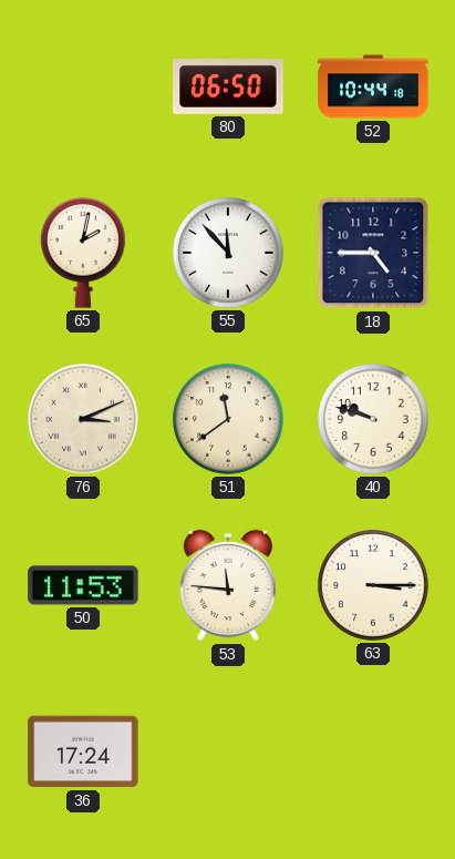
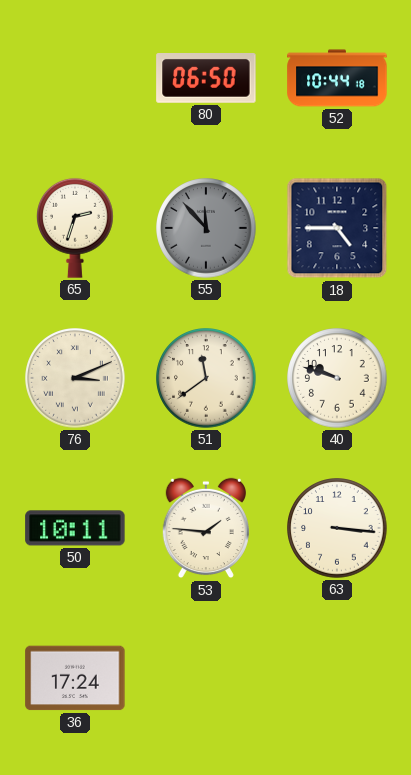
65: 2:02 -> 2:33
55 dial: white -> grey
50: 11:53 -> 10:11
53: 11:46 -> 1:46
63: 3:15 -> 3:16
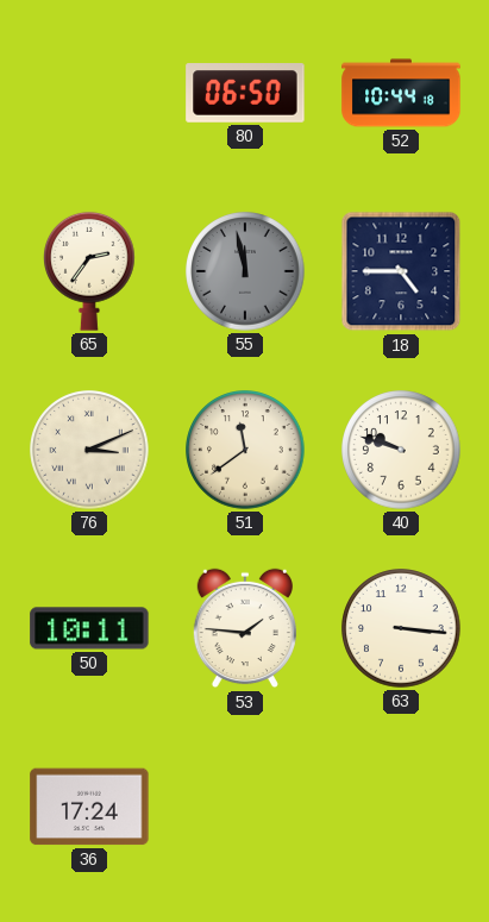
65: 2:33 -> 2:36
55: 11:53 -> 11:58
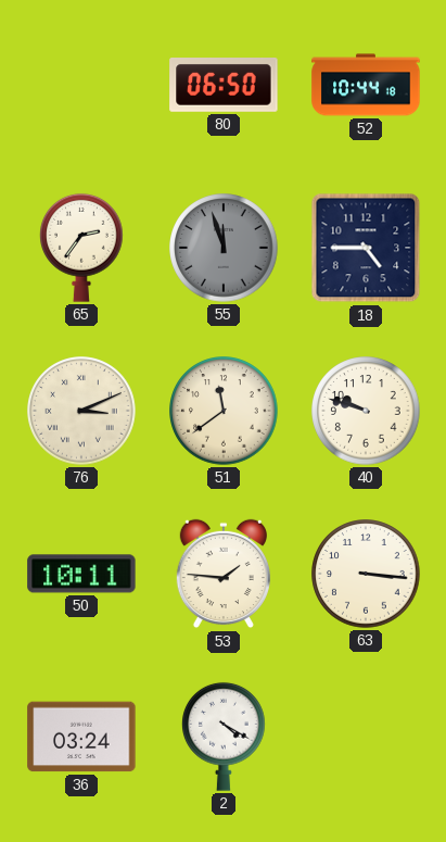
55: 11:58 -> 11:57
36: 17:24 -> 03:24
2: none -> 4:20
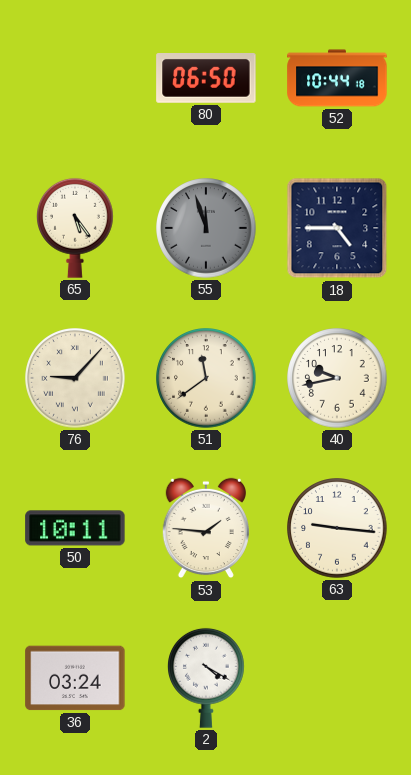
65: 2:36 -> 5:24
76: 3:11 -> 9:07
40: 9:48 -> 9:43
63: 3:16 -> 9:16
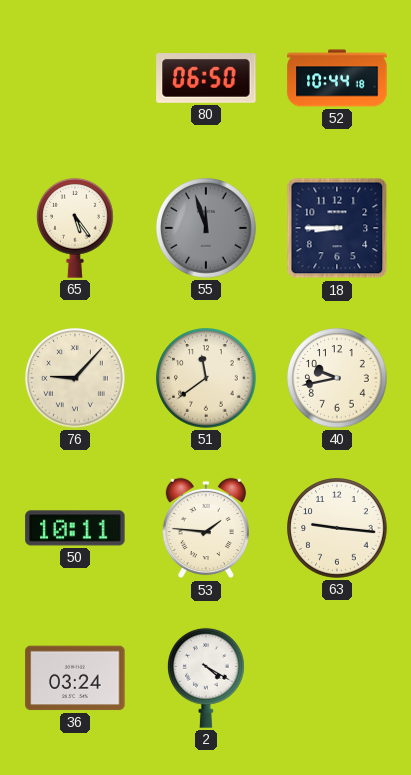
18: 4:45 -> 8:45
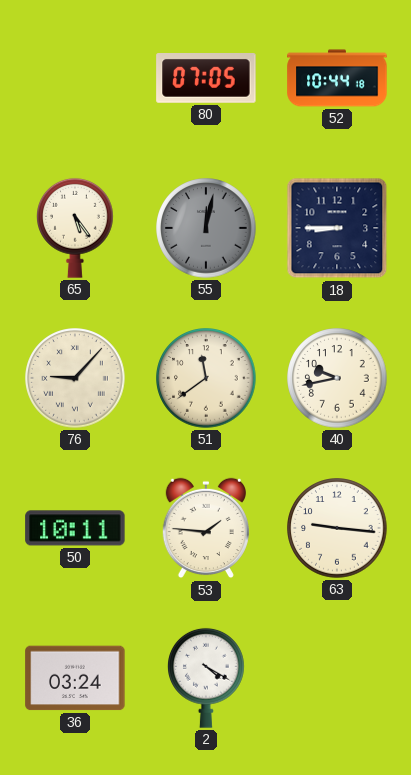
80: 06:50 -> 07:05
55: 11:57 -> 12:02
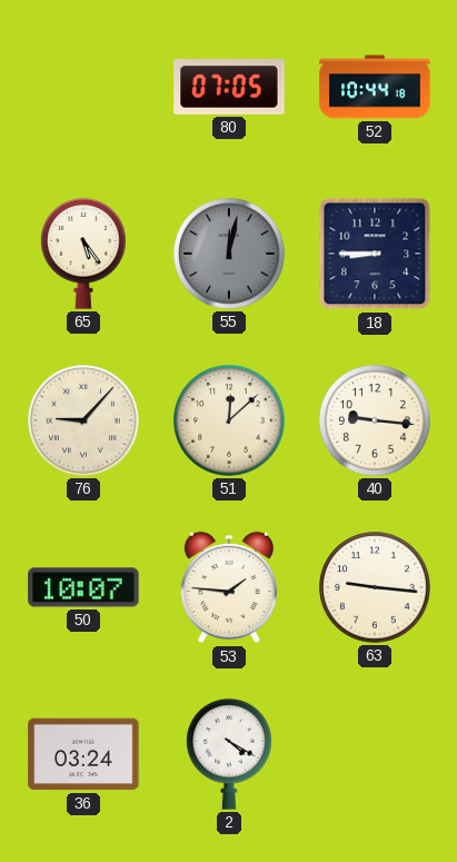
51: 11:39 -> 12:08
40: 9:43 -> 9:16
50: 10:11 -> 10:07
